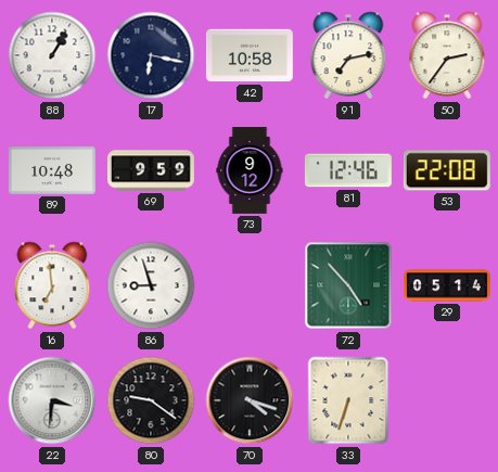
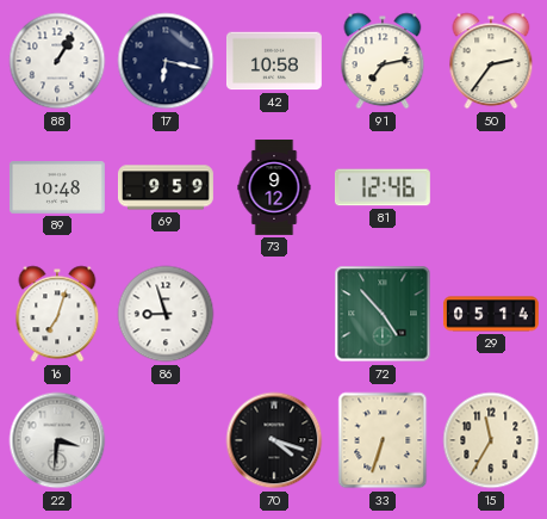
53: 22:08 -> none
16: 6:59 -> 7:03
80: 9:21 -> none
15: none -> 11:35
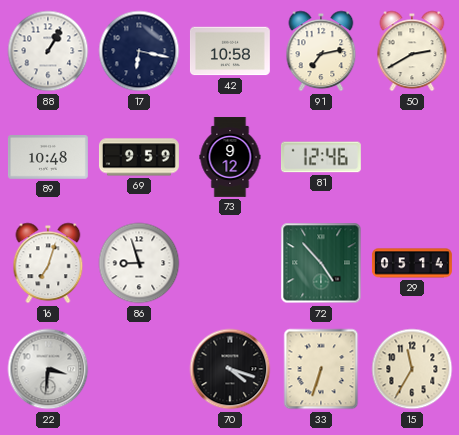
50: 2:36 -> 2:40
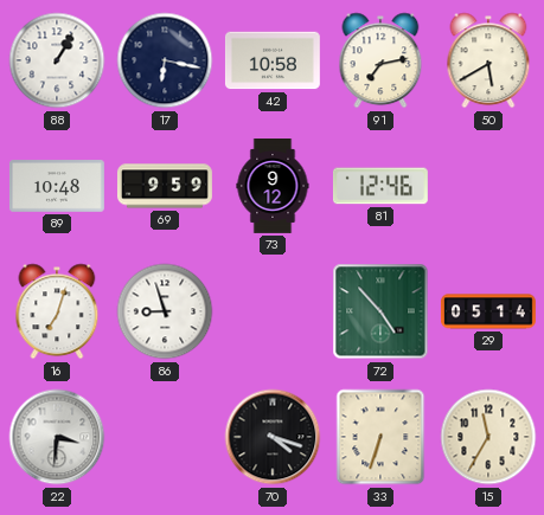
50: 2:40 -> 5:40
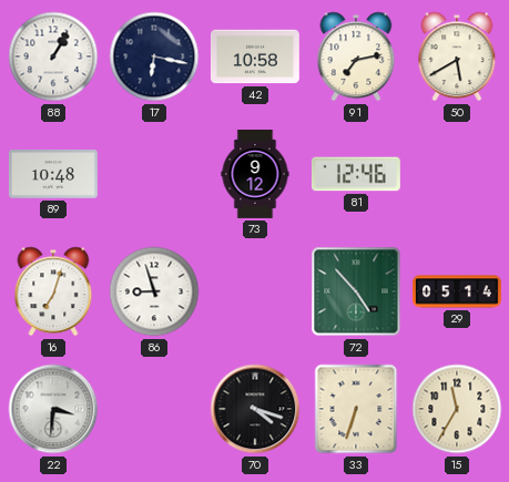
69: 9:59 -> none
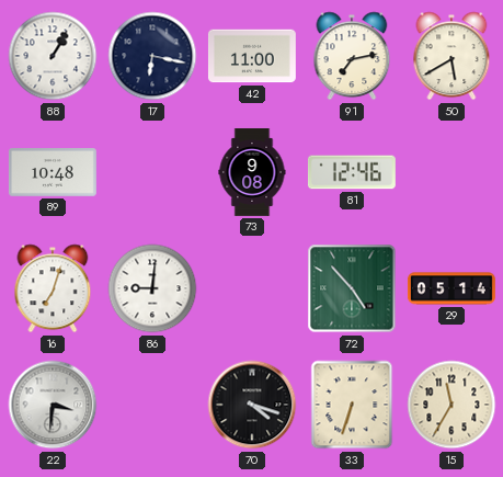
42: 10:58 -> 11:00
73: 9:12 -> 9:08
86: 8:57 -> 9:01
